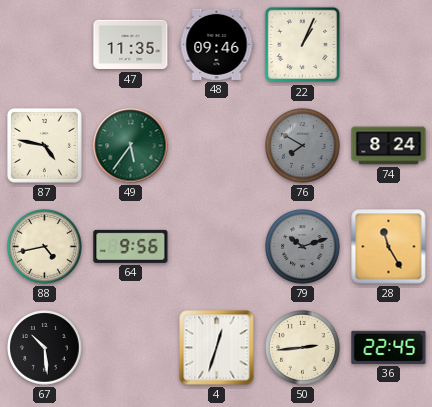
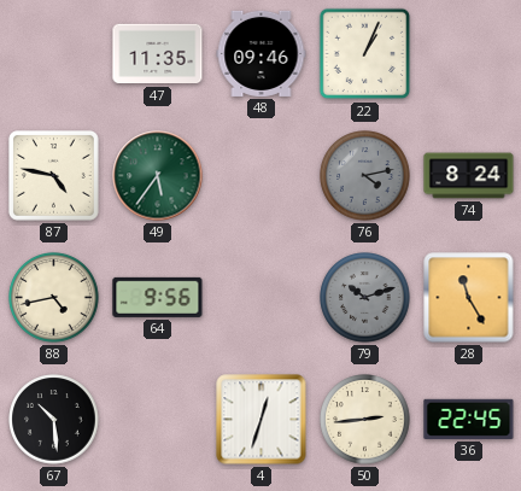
76: 7:50 -> 4:13
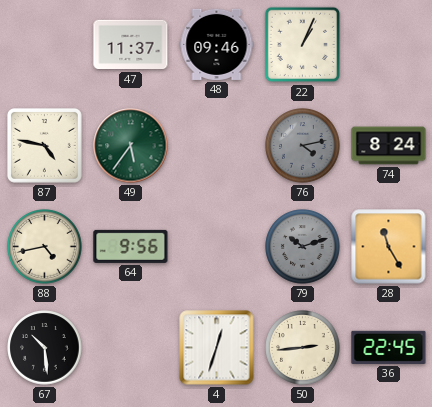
47: 11:35 -> 11:37
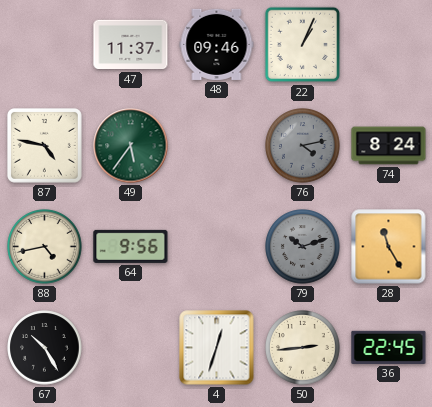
67: 10:29 -> 10:25
